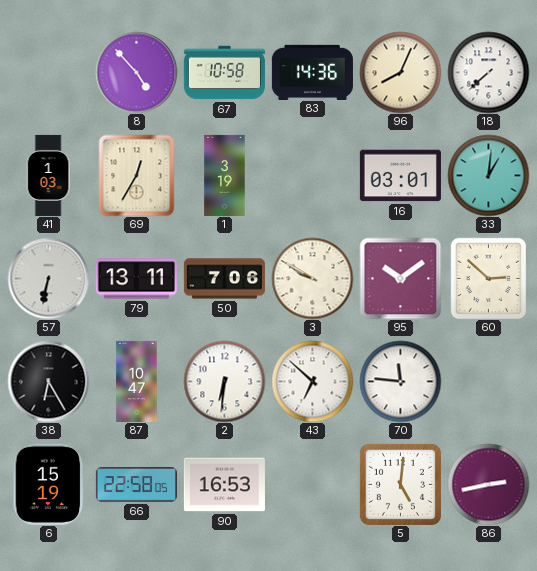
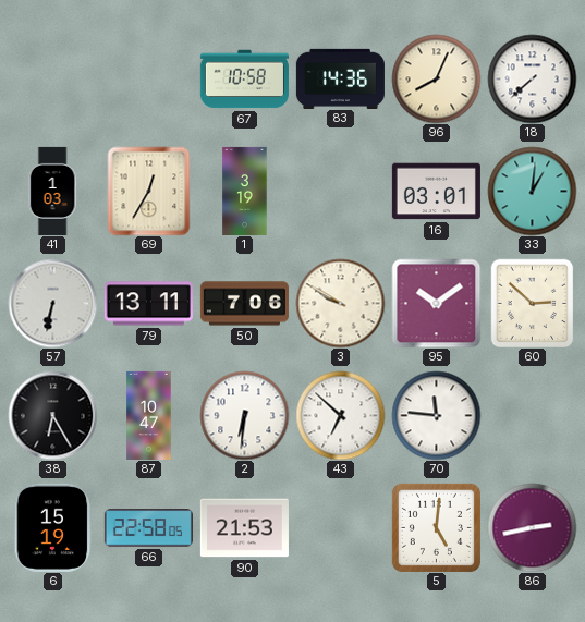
8: 4:53 -> none
90: 16:53 -> 21:53
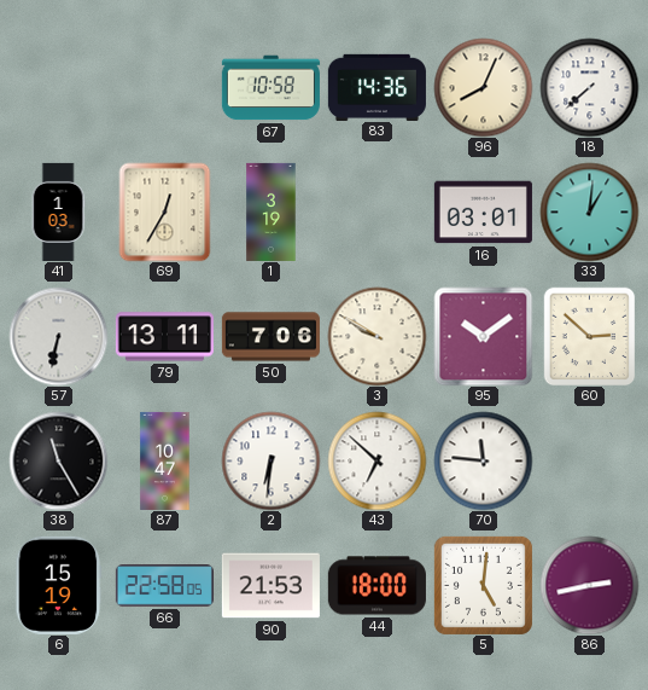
38: 6:25 -> 11:25
44: none -> 18:00
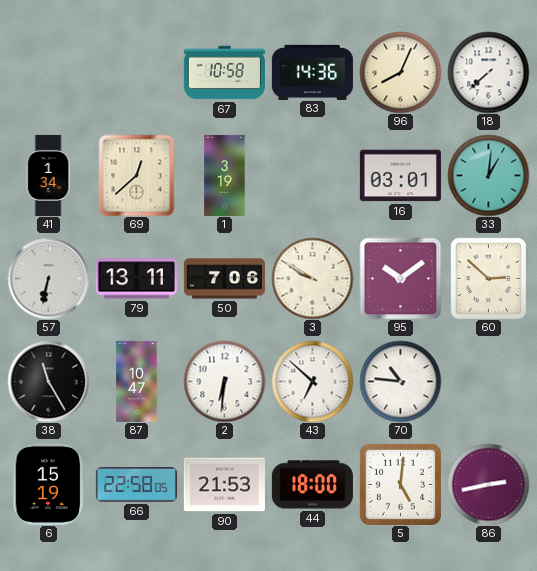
41: 1:03 -> 1:34
69: 12:35 -> 12:38
70: 11:46 -> 10:46
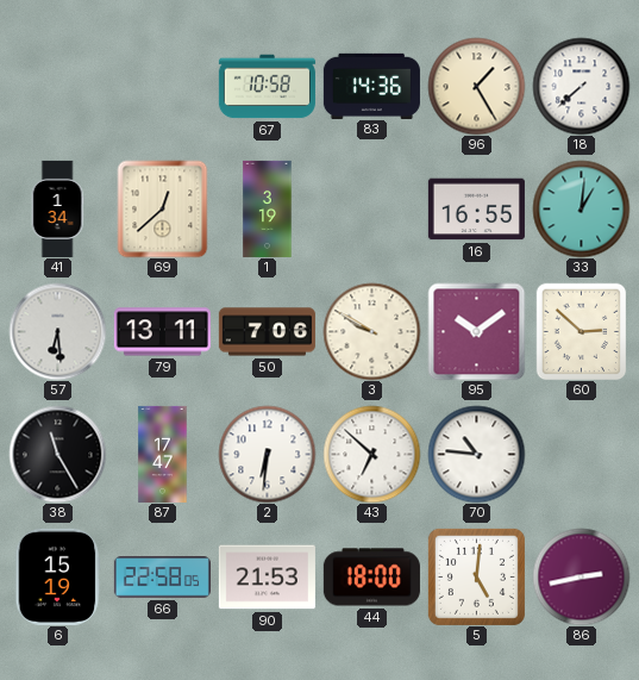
96: 8:04 -> 1:25
16: 03:01 -> 16:55
57: 6:32 -> 6:29
87: 10:47 -> 17:47
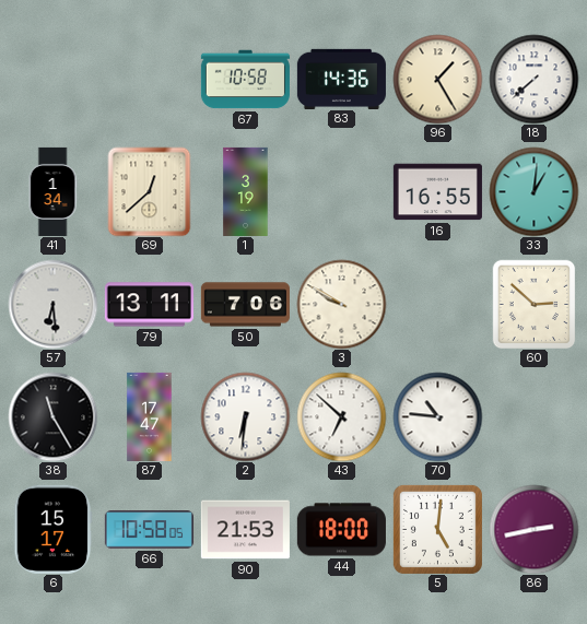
95: 10:09 -> none
6: 15:19 -> 15:17
66: 22:58 -> 10:58
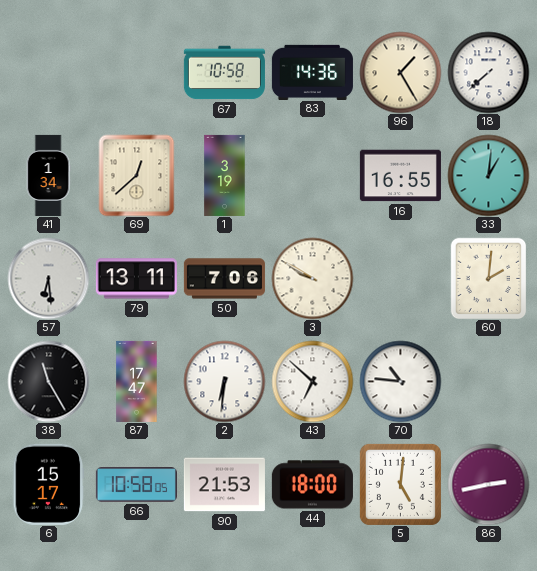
60: 2:52 -> 2:01
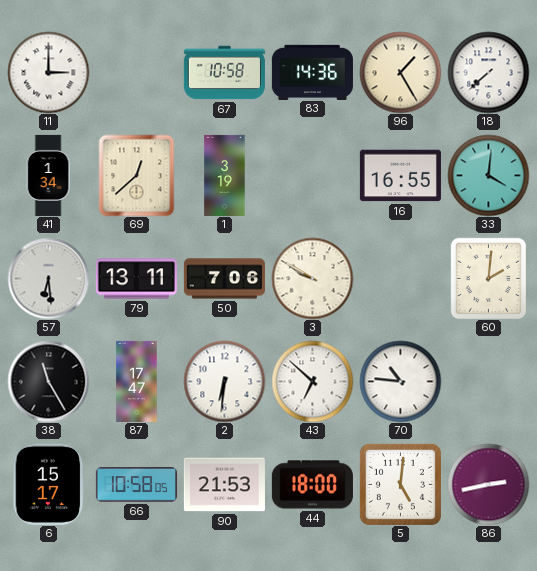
11: none -> 3:00
33: 1:01 -> 4:01
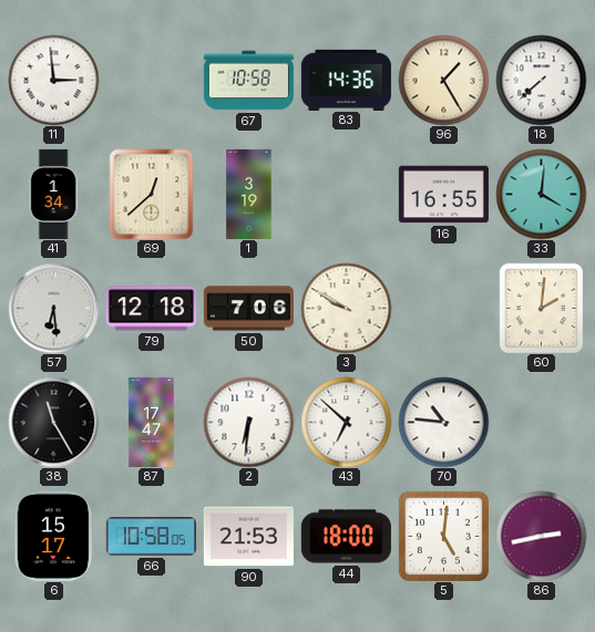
11: 3:00 -> 2:59
79: 13:11 -> 12:18
